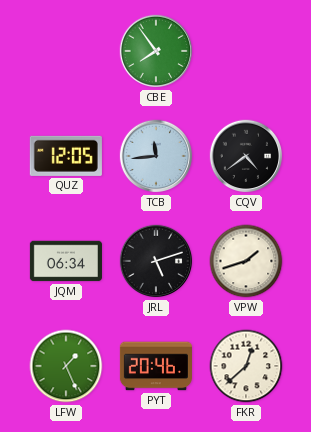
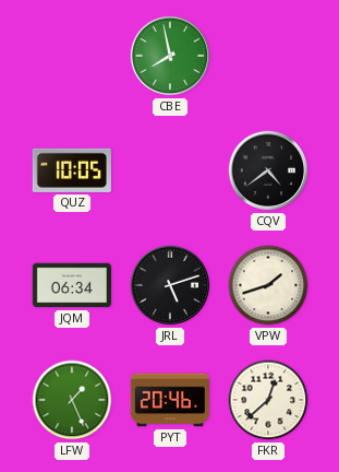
CBE: 7:54 -> 7:58
QUZ: 12:05 -> 10:05
TCB: 11:44 -> none
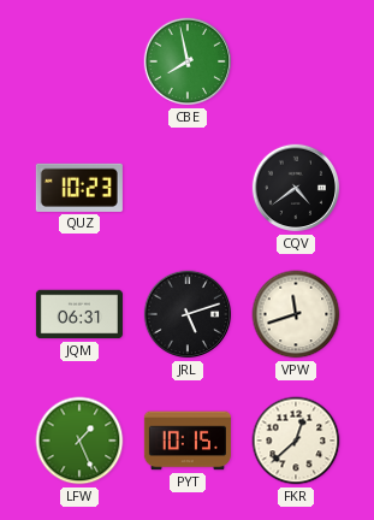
QUZ: 10:05 -> 10:23
JQM: 06:34 -> 06:31
VPW: 1:42 -> 11:42
PYT: 20:46 -> 10:15
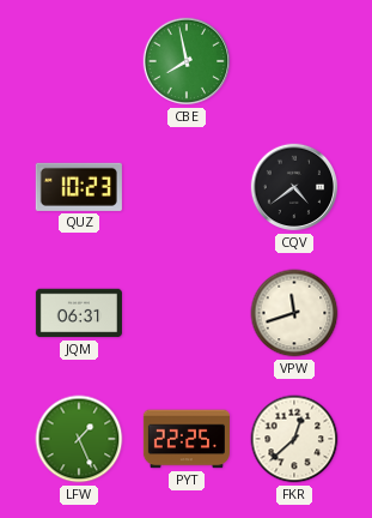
JRL: 5:12 -> none
PYT: 10:15 -> 22:25
